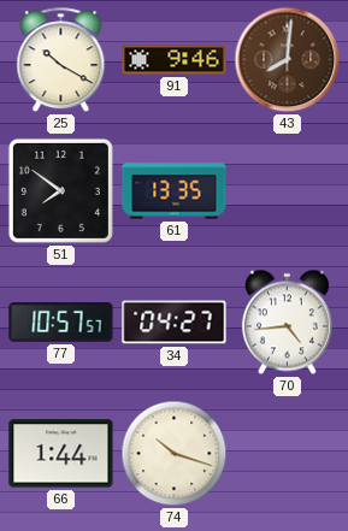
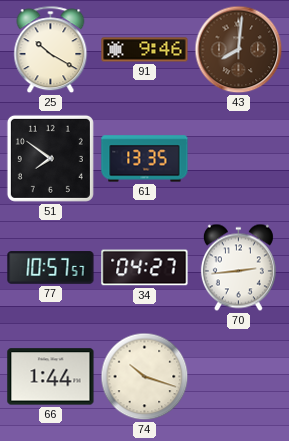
70: 4:44 -> 2:44
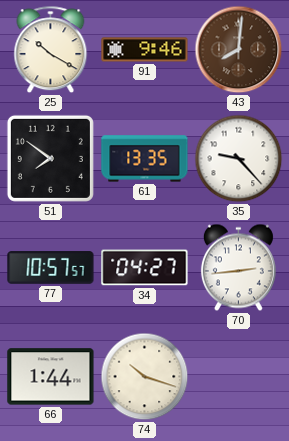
35: none -> 9:23
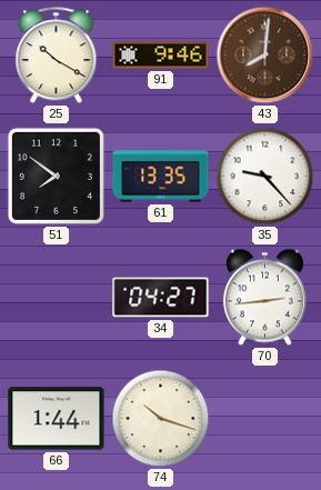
77: 10:57 -> none
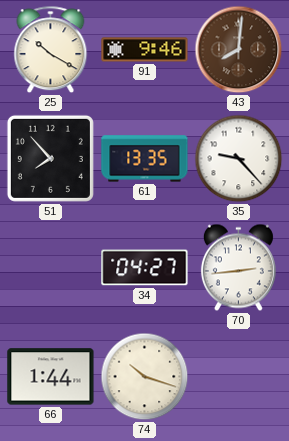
51: 7:51 -> 7:53
